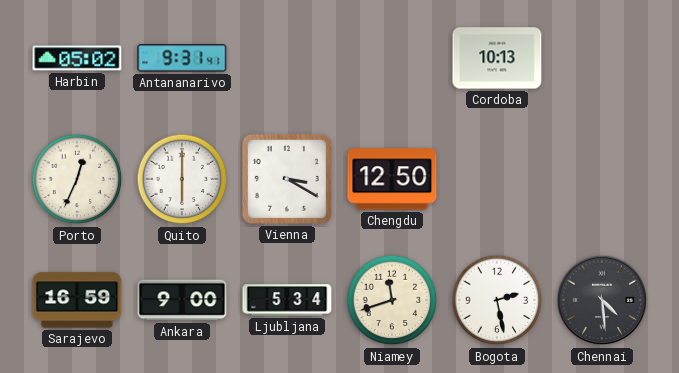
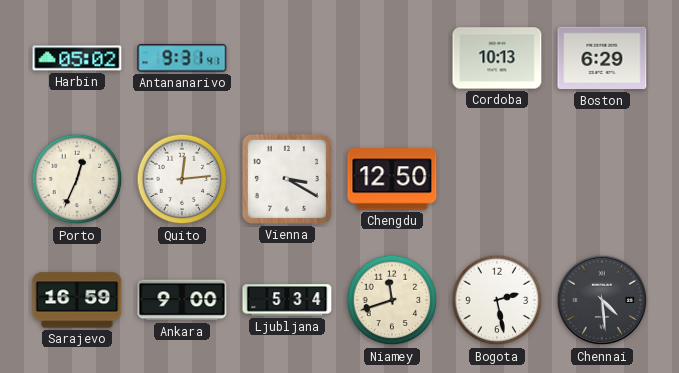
Boston: none -> 6:29
Quito: 6:00 -> 12:14
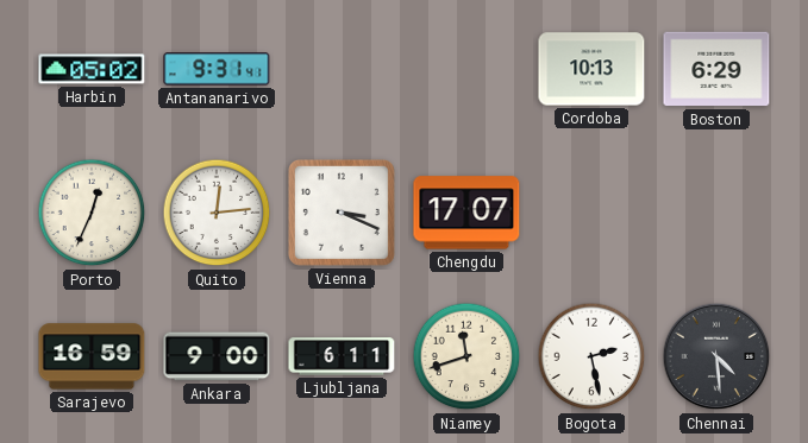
Vienna: 3:20 -> 3:19
Chengdu: 12:50 -> 17:07
Ljubljana: 5:34 -> 6:11
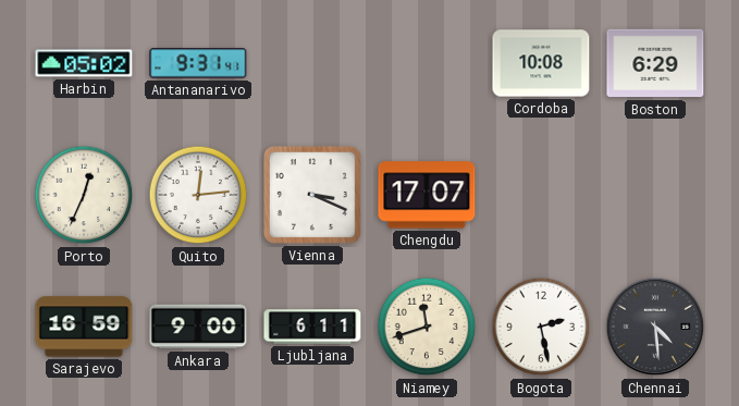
Cordoba: 10:13 -> 10:08
